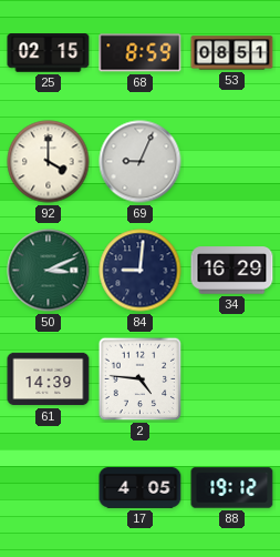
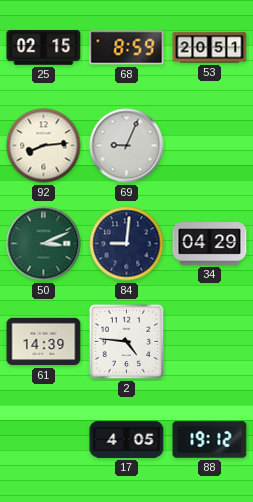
53: 08:51 -> 20:51
92: 4:00 -> 8:14
34: 16:29 -> 04:29
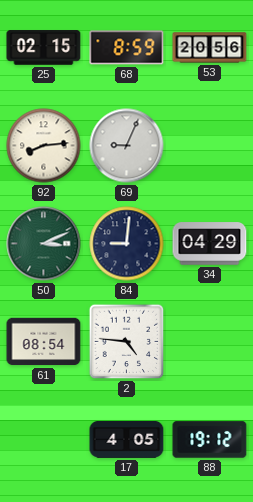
53: 20:51 -> 20:56
61: 14:39 -> 08:54
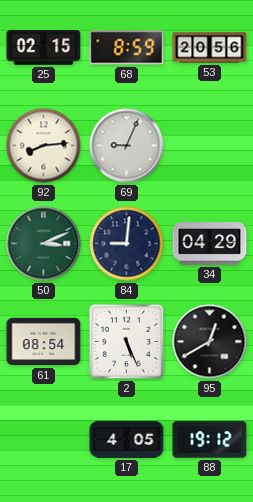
2: 4:46 -> 5:26
95: none -> 12:40
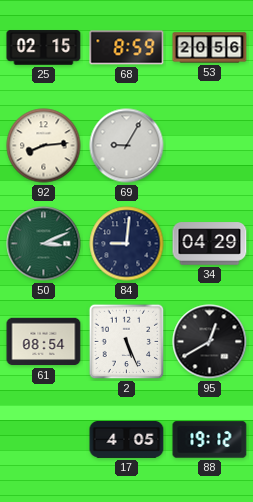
69: 9:04 -> 9:05
